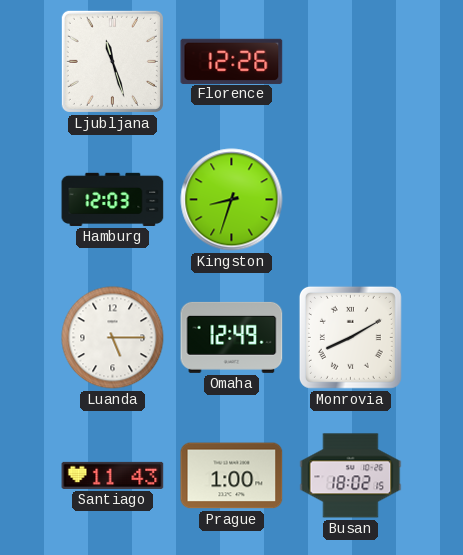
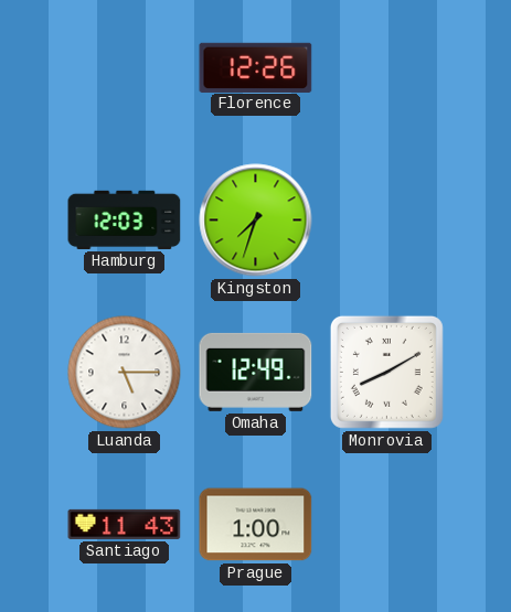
Ljubljana: 11:27 -> none
Kingston: 8:33 -> 7:33
Busan: 18:02 -> none
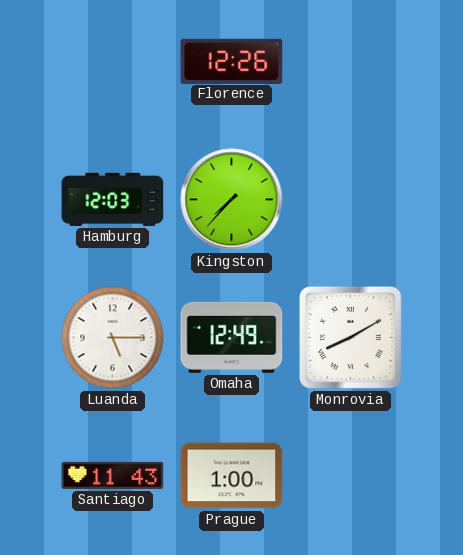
Kingston: 7:33 -> 7:37
